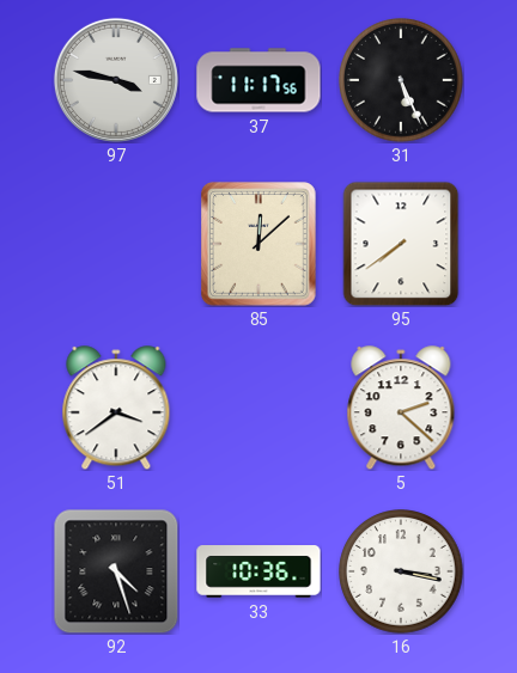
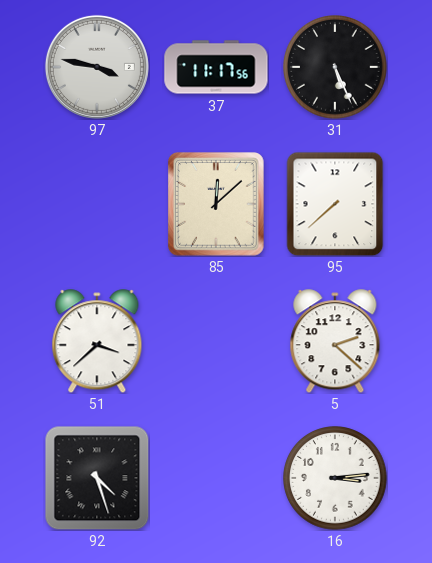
95: 7:39 -> 7:38
51: 3:39 -> 3:38
33: 10:36 -> none
16: 3:17 -> 3:14
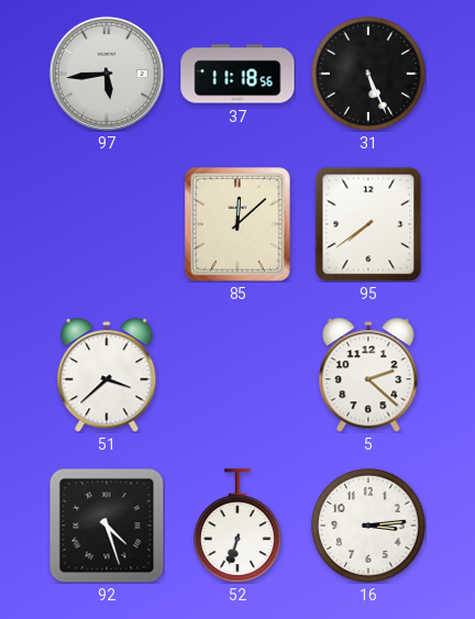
97: 3:47 -> 5:44
37: 11:17 -> 11:18
95: 7:38 -> 7:39
52: none -> 6:33
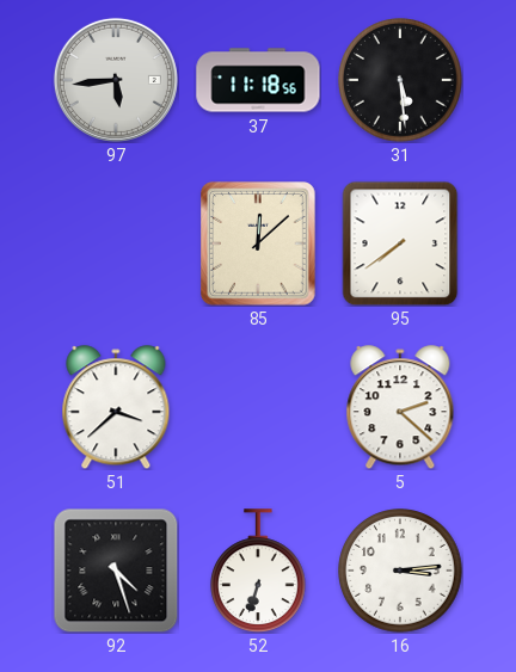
31: 5:26 -> 5:29
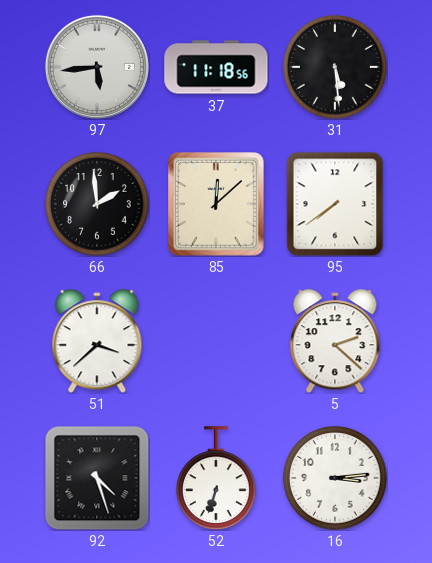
66: none -> 1:59
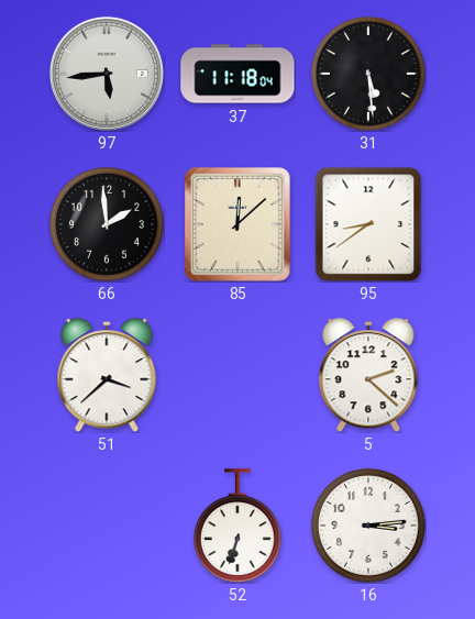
37: 11:18:56 -> 11:18:04
95: 7:39 -> 8:39
92: 4:27 -> none
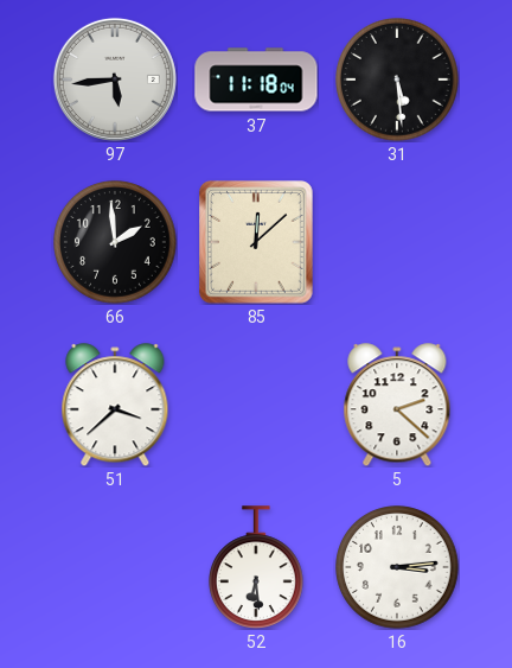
95: 8:39 -> none
52: 6:33 -> 6:29
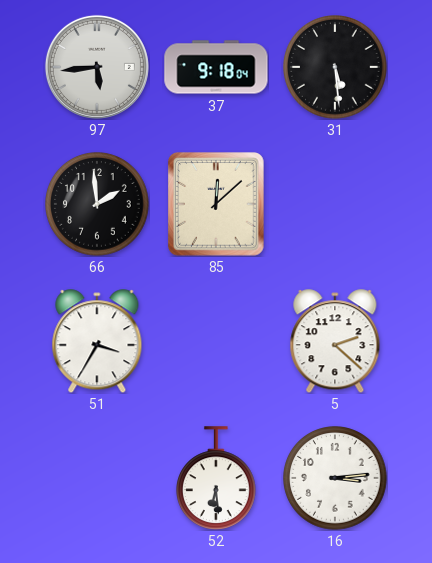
37: 11:18 -> 9:18
51: 3:38 -> 3:35
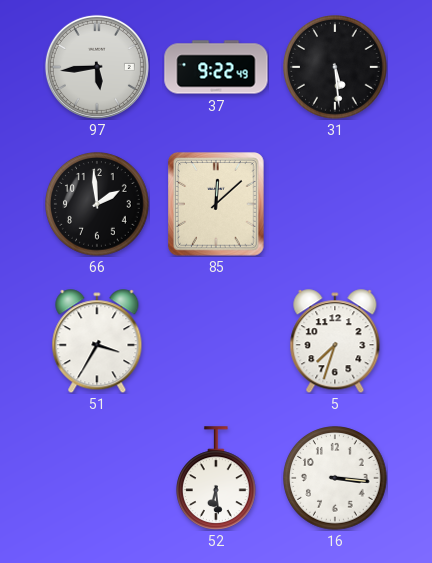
37: 9:18 -> 9:22
5: 2:22 -> 7:33
16: 3:14 -> 3:16
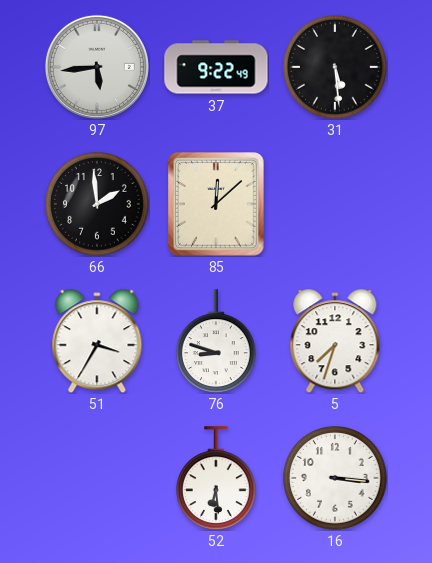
76: none -> 8:48
